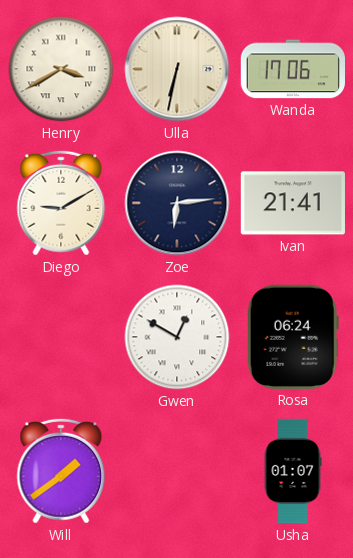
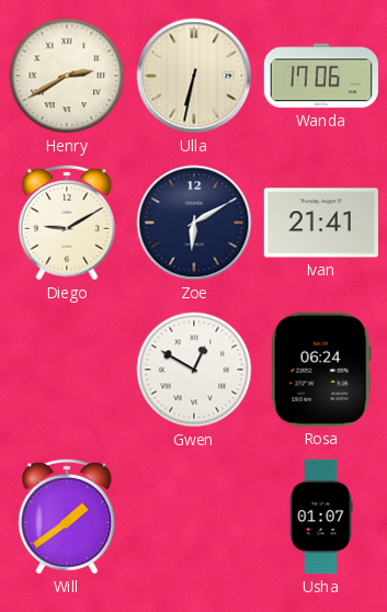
Henry: 3:40 -> 2:40
Zoe: 6:14 -> 6:10
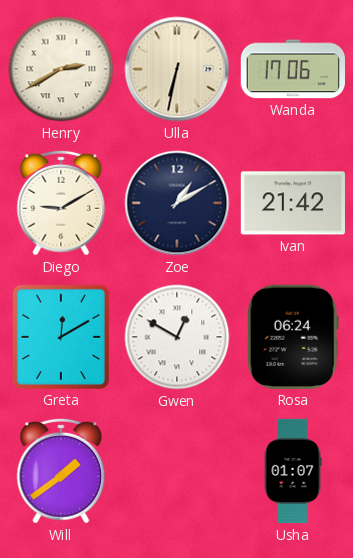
Zoe: 6:10 -> 1:10
Ivan: 21:41 -> 21:42
Greta: none -> 12:10
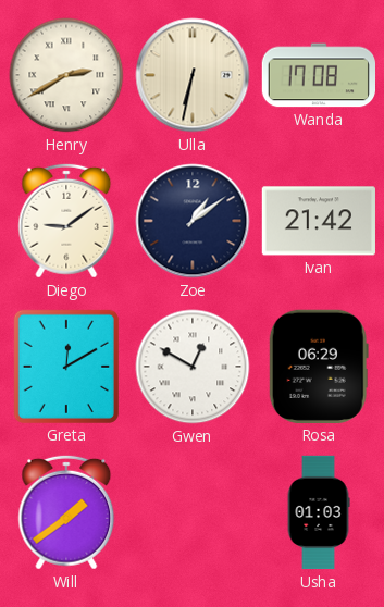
Wanda: 17:06 -> 17:08
Diego: 9:10 -> 9:09
Zoe: 1:10 -> 1:09
Rosa: 06:24 -> 06:29
Usha: 01:07 -> 01:03
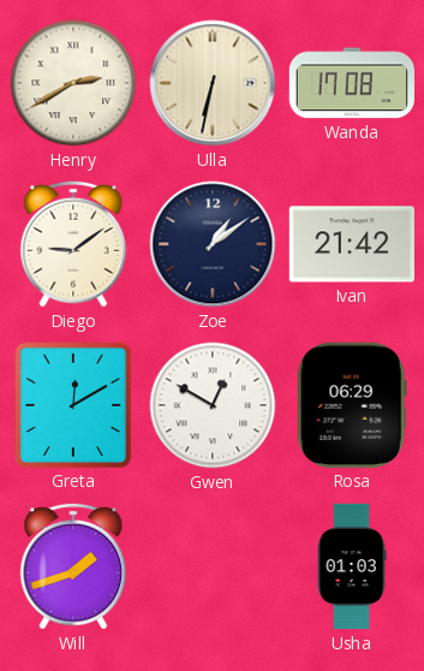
Will: 1:39 -> 1:42
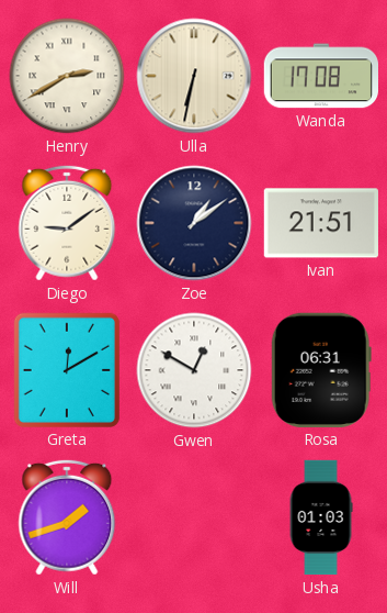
Ivan: 21:42 -> 21:51
Rosa: 06:29 -> 06:31
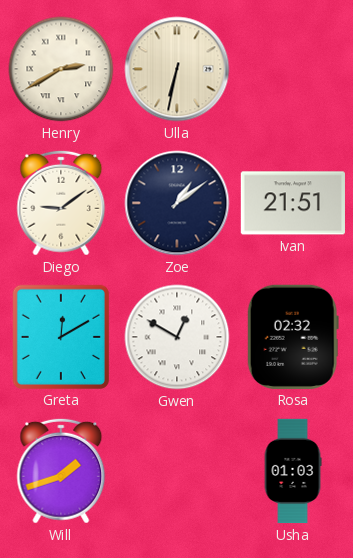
Wanda: 17:08 -> none
Rosa: 06:31 -> 02:32
